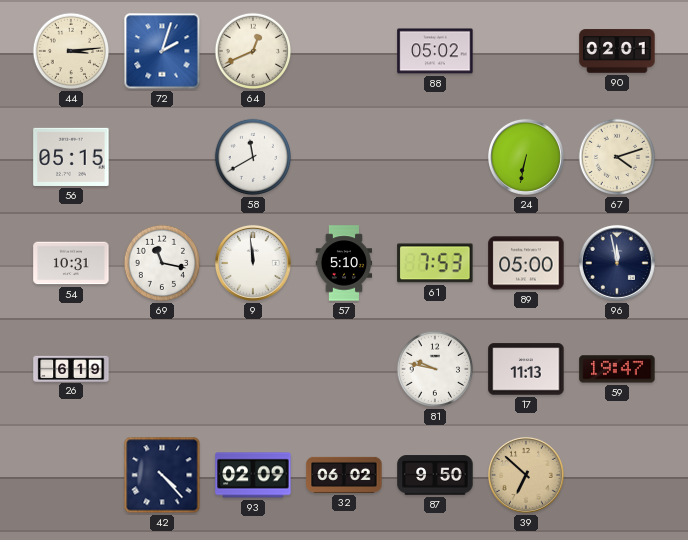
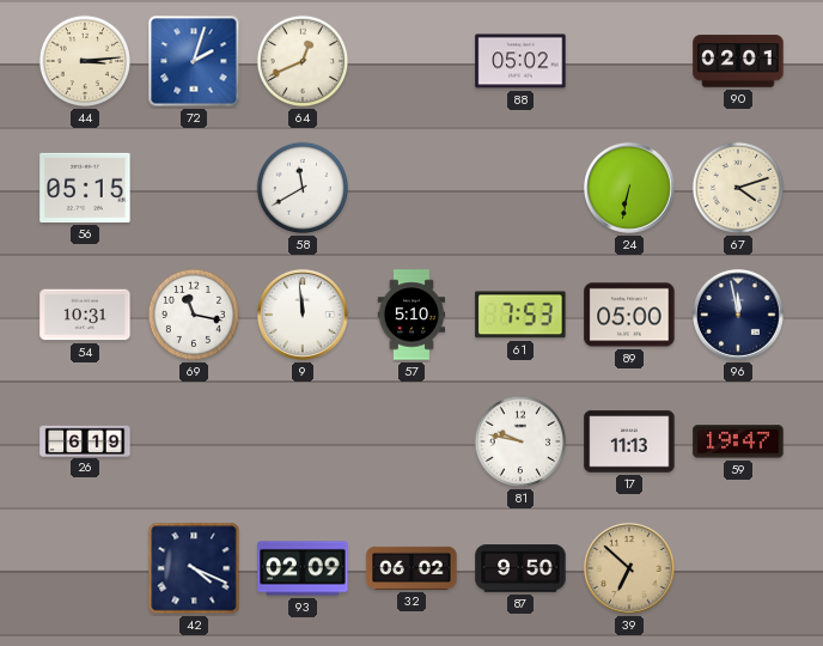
42: 4:23 -> 4:19
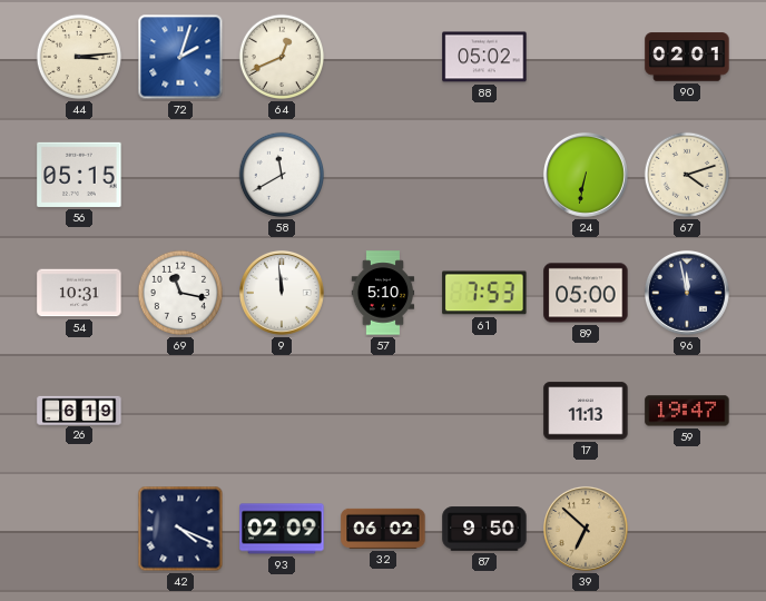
81: 9:47 -> none
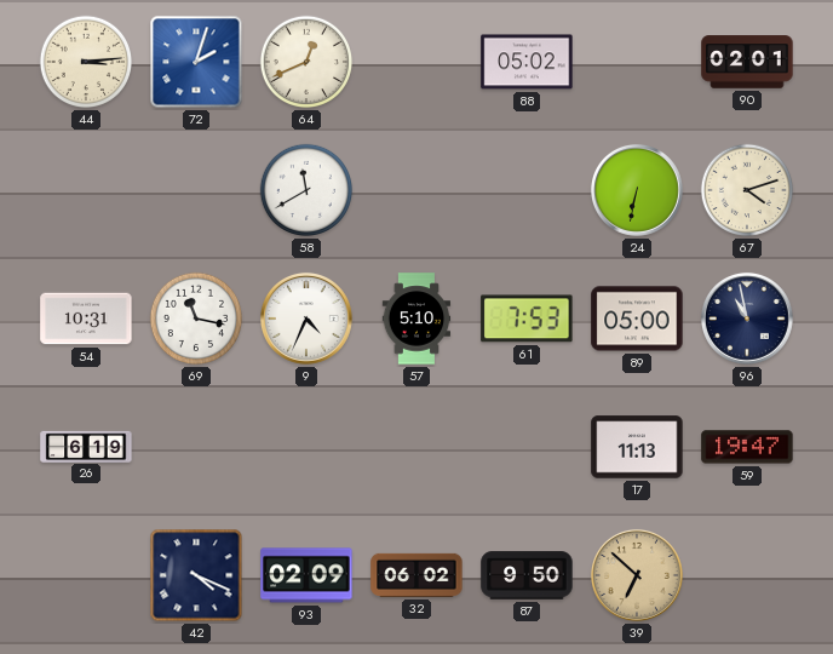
56: 05:15 -> none
9: 11:59 -> 4:34
96: 11:58 -> 10:58
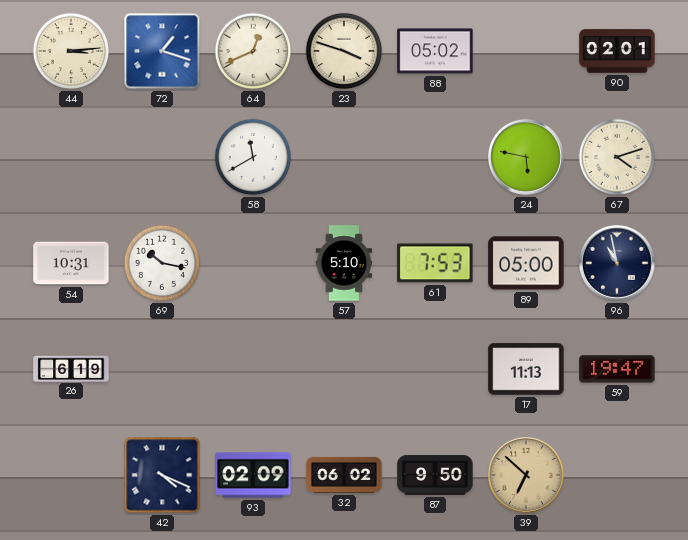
72: 2:03 -> 1:18
23: none -> 3:48
24: 6:32 -> 5:47
69: 11:17 -> 10:17
9: 4:34 -> none
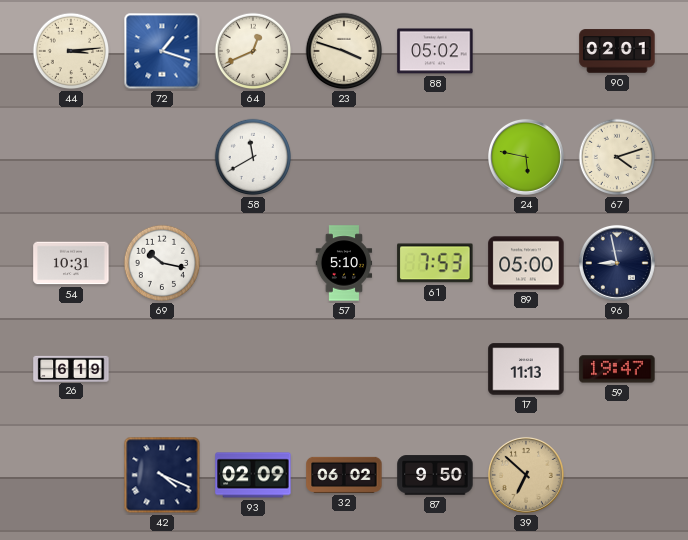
96: 10:58 -> 8:58
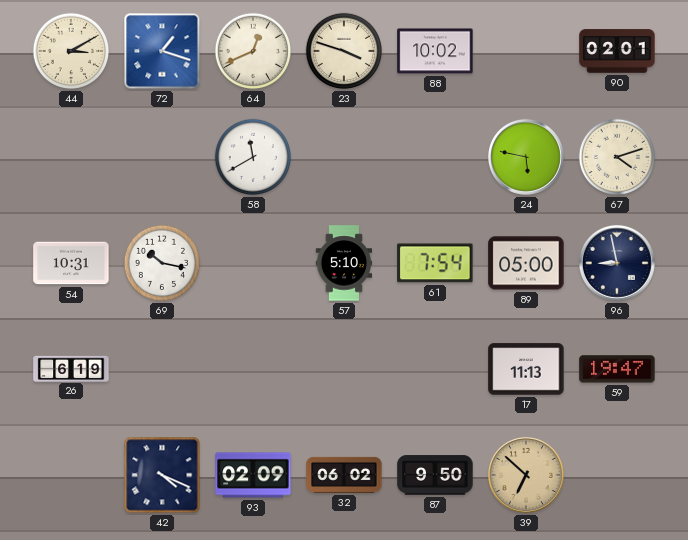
44: 3:14 -> 3:10
88: 05:02 -> 10:02
61: 7:53 -> 7:54
